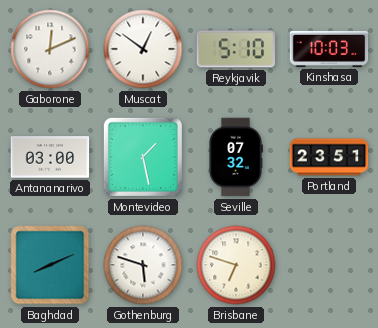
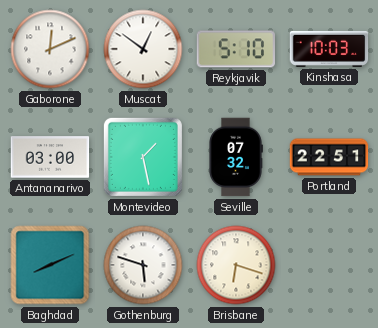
Portland: 23:51 -> 22:51
Brisbane: 6:48 -> 6:18
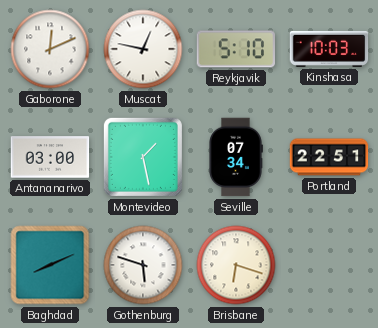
Muscat: 12:51 -> 12:47
Seville: 07:32 -> 07:34
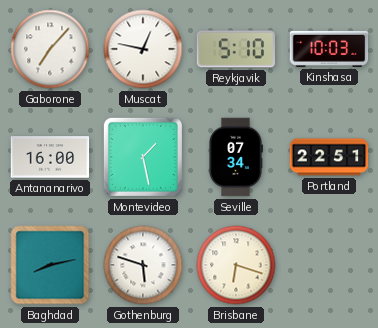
Gaborone: 12:11 -> 7:07
Antananarivo: 03:00 -> 16:00
Baghdad: 8:11 -> 8:13
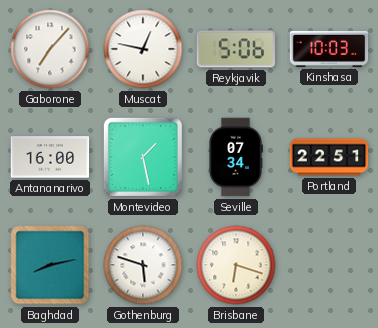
Reykjavik: 5:10 -> 5:06
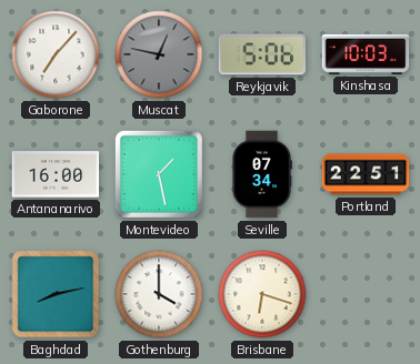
Muscat dial: white -> grey
Gothenburg: 5:48 -> 4:00
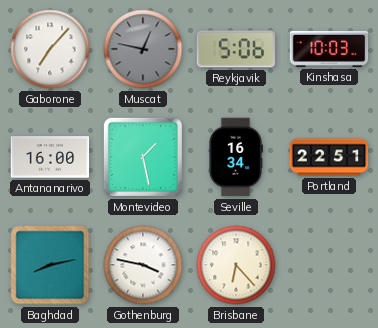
Seville: 07:34 -> 16:34
Gothenburg: 4:00 -> 3:47
Brisbane: 6:18 -> 6:23
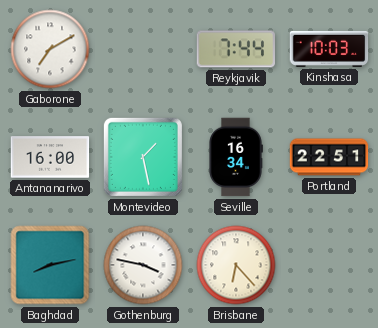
Gaborone: 7:07 -> 7:10
Muscat: 12:47 -> none
Reykjavik: 5:06 -> 7:44
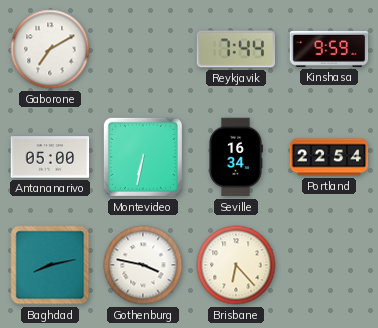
Kinshasa: 10:03 -> 9:59
Antananarivo: 16:00 -> 05:00
Montevideo: 1:28 -> 6:32
Portland: 22:51 -> 22:54
